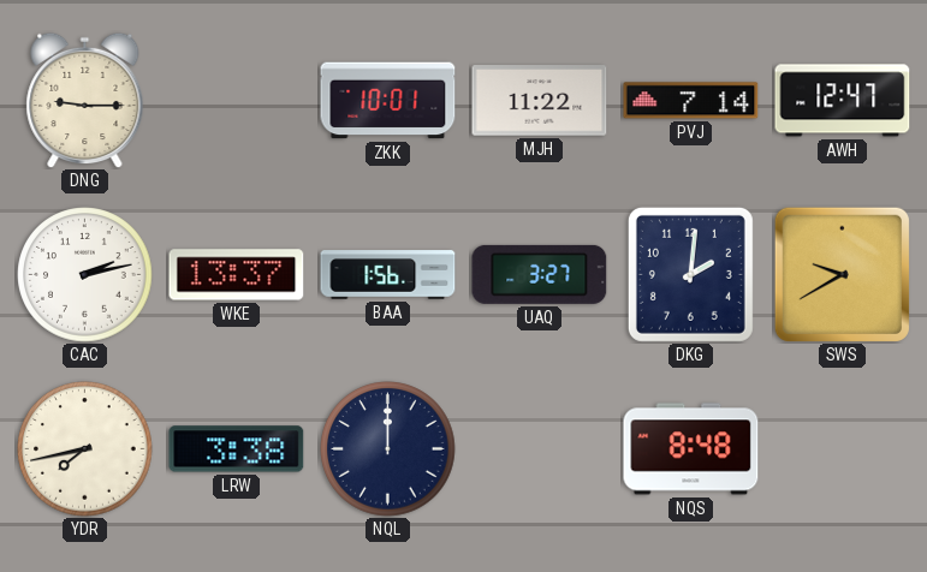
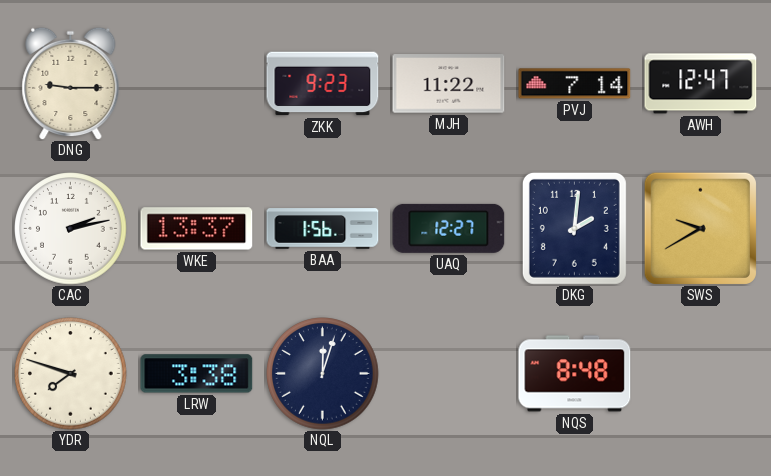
ZKK: 10:01 -> 9:23
UAQ: 3:27 -> 12:27
YDR: 7:43 -> 7:48
NQL: 12:00 -> 12:03
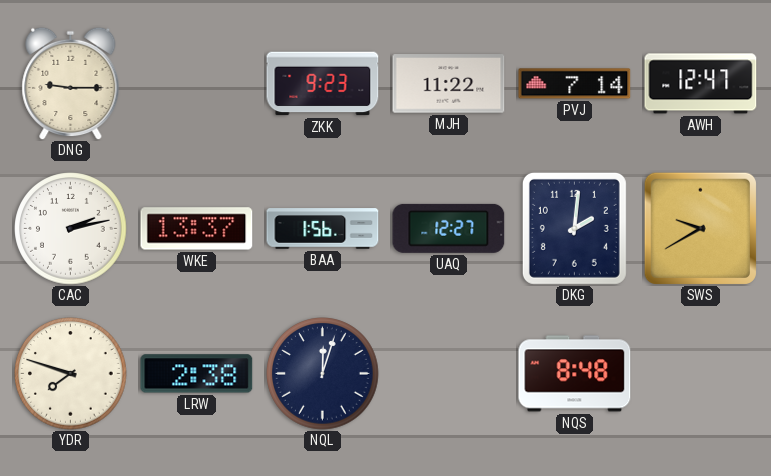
LRW: 3:38 -> 2:38
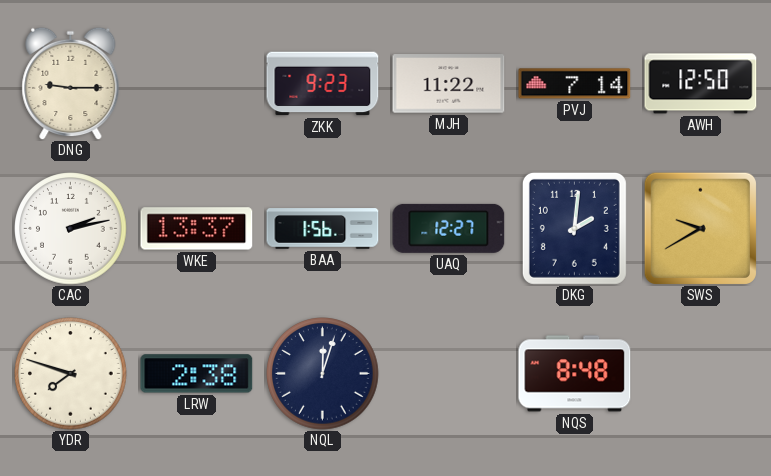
AWH: 12:47 -> 12:50
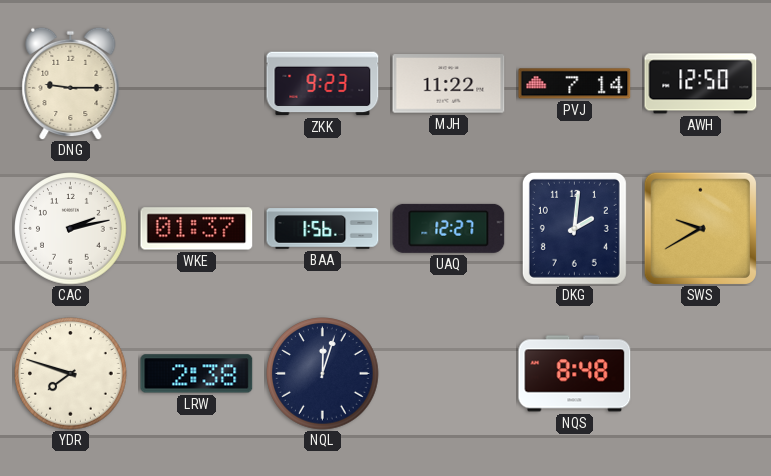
WKE: 13:37 -> 01:37
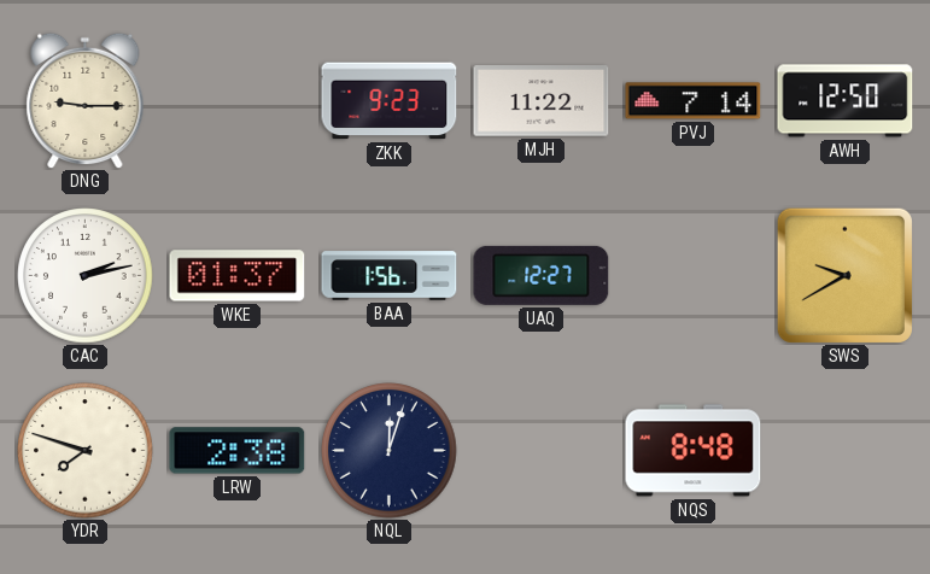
DKG: 2:01 -> none
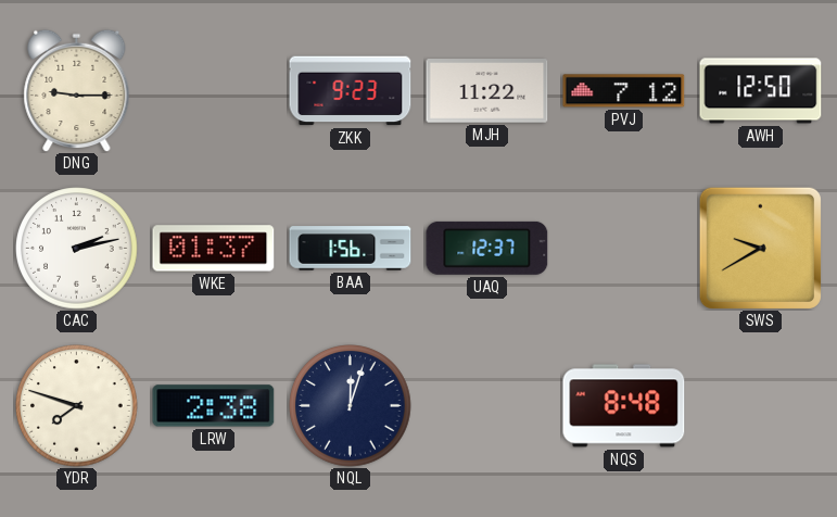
PVJ: 7:14 -> 7:12
UAQ: 12:27 -> 12:37
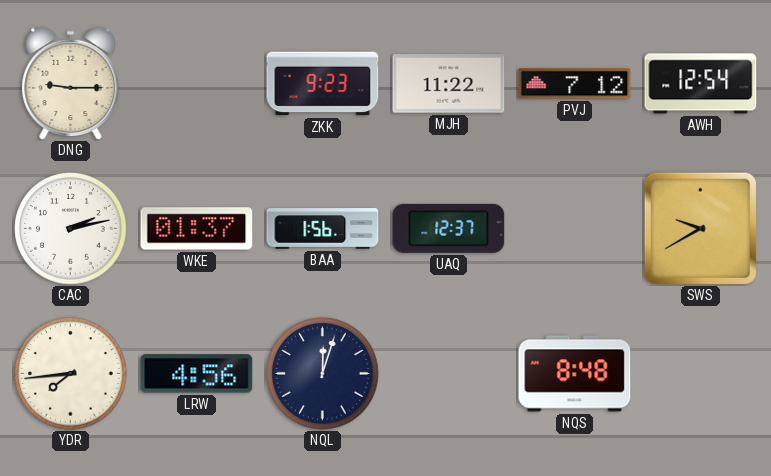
AWH: 12:50 -> 12:54
YDR: 7:48 -> 7:44
LRW: 2:38 -> 4:56
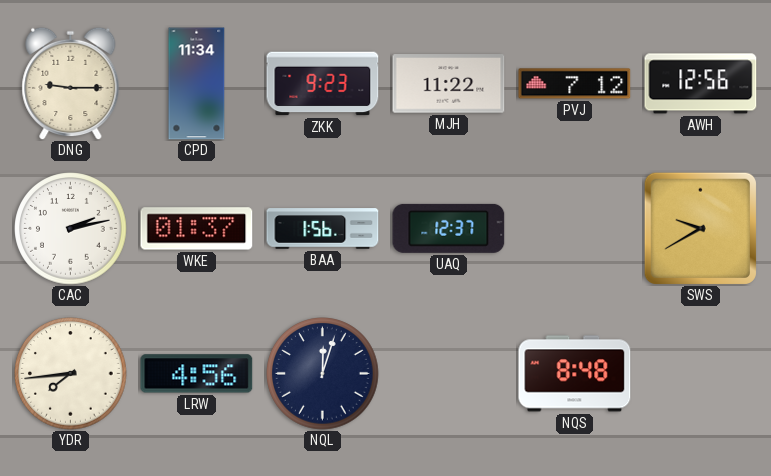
CPD: none -> 11:34
AWH: 12:54 -> 12:56
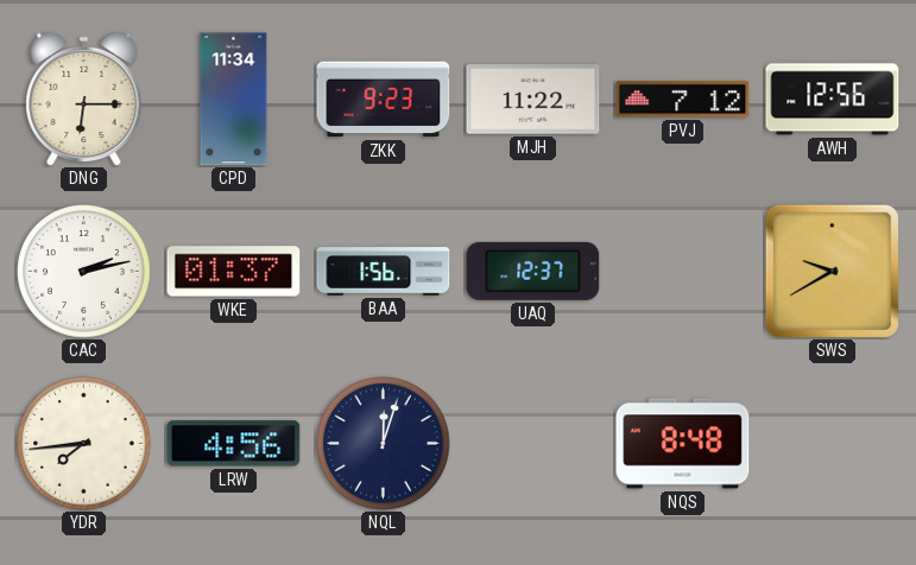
DNG: 9:15 -> 6:15
